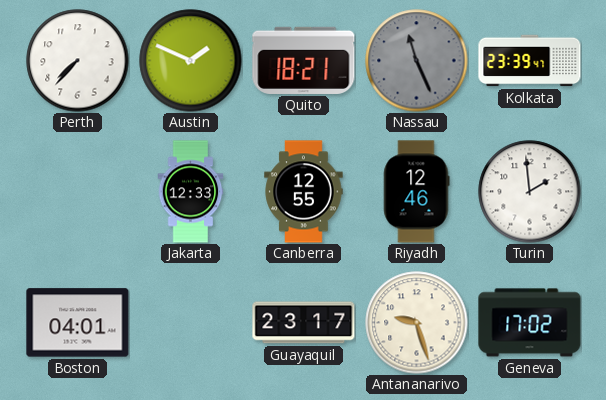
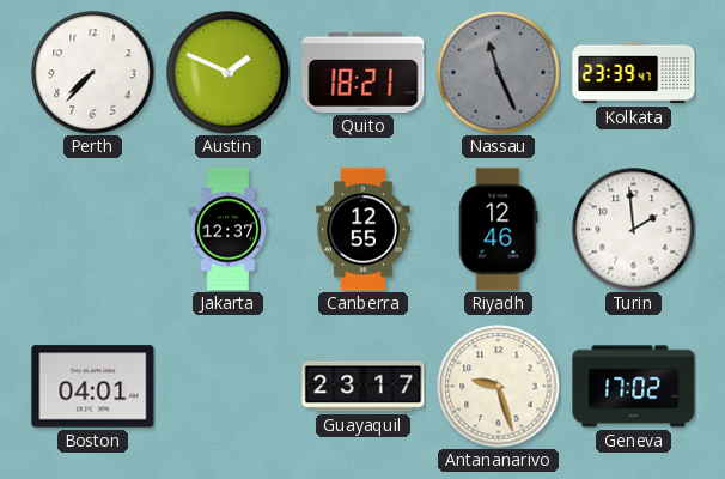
Jakarta: 12:33 -> 12:37
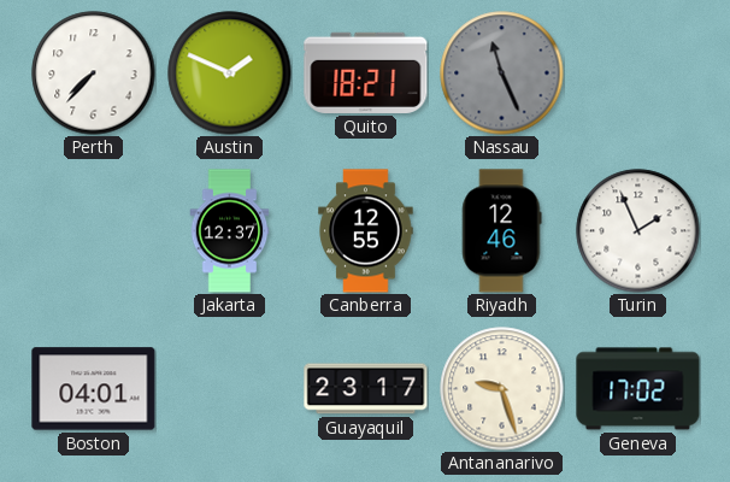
Kolkata: 23:39 -> none
Turin: 1:59 -> 1:56
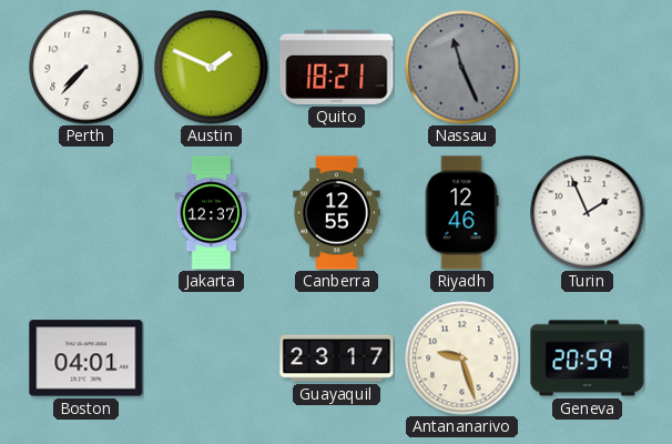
Geneva: 17:02 -> 20:59
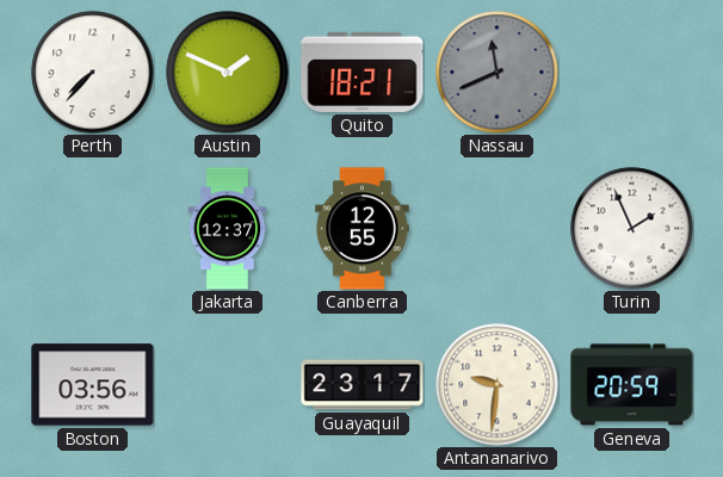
Nassau: 11:26 -> 11:41
Riyadh: 12:46 -> none
Boston: 04:01 -> 03:56
Antananarivo: 9:27 -> 9:31
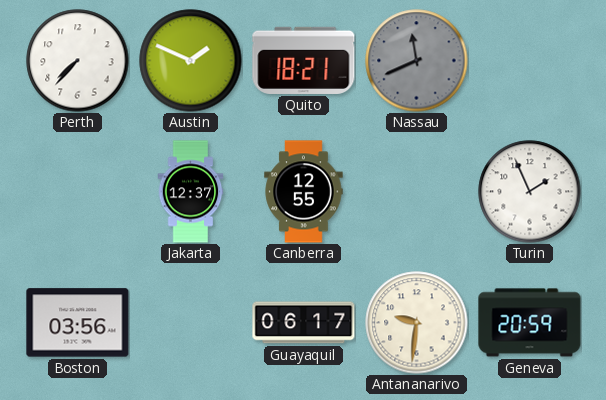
Guayaquil: 23:17 -> 06:17
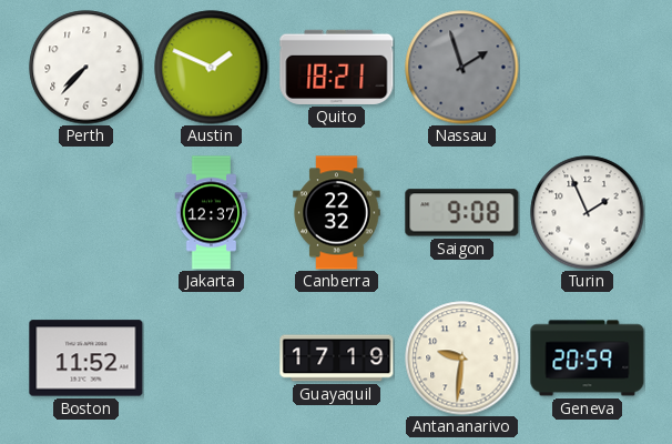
Nassau: 11:41 -> 1:57
Canberra: 12:55 -> 22:32
Saigon: none -> 9:08
Boston: 03:56 -> 11:52
Guayaquil: 06:17 -> 17:19
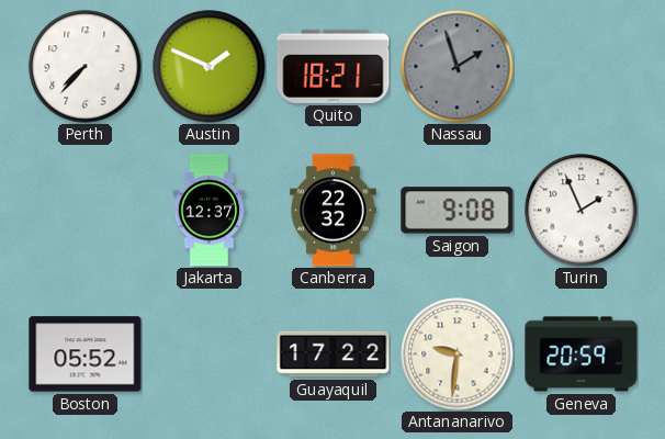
Boston: 11:52 -> 05:52
Guayaquil: 17:19 -> 17:22
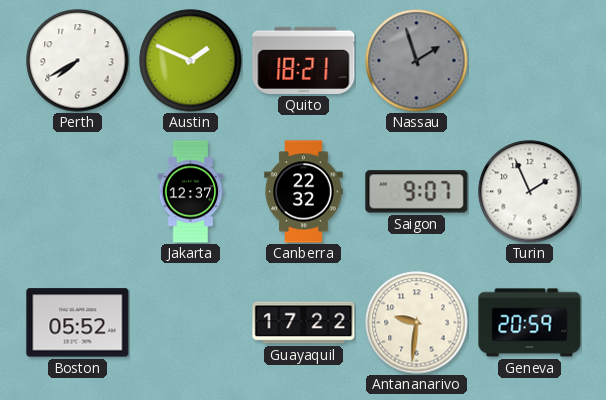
Perth: 7:37 -> 7:40
Saigon: 9:08 -> 9:07
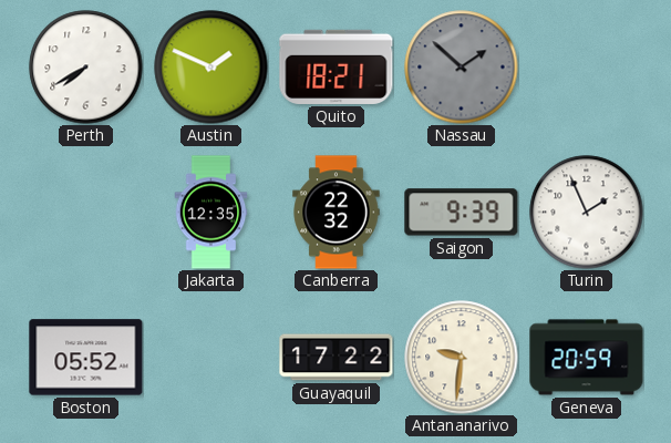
Nassau: 1:57 -> 1:52
Jakarta: 12:37 -> 12:35
Saigon: 9:07 -> 9:39
